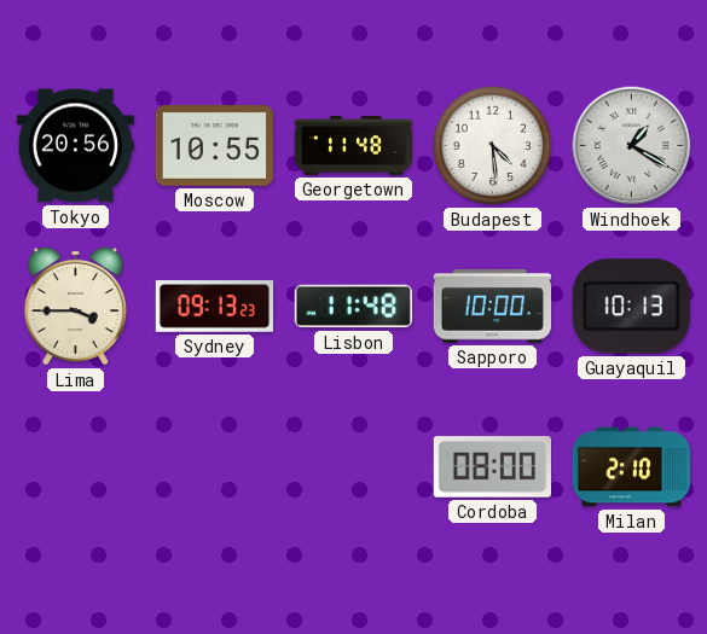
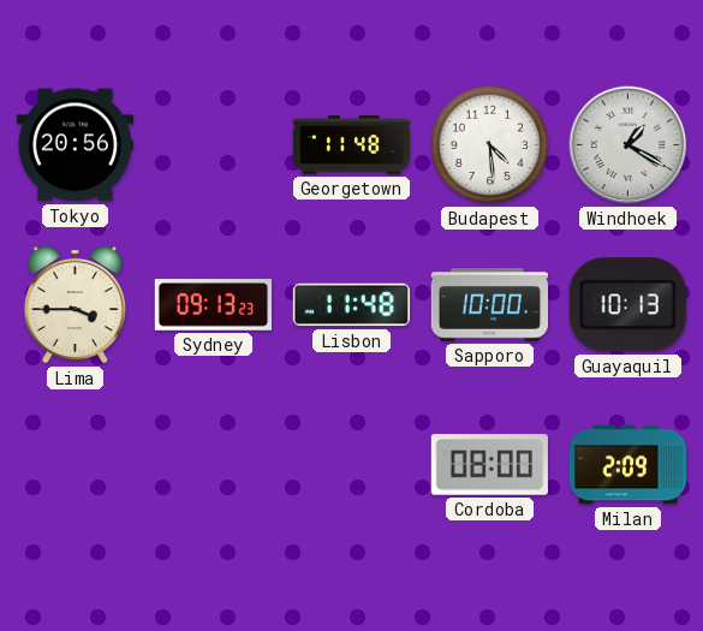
Moscow: 10:55 -> none
Milan: 2:10 -> 2:09
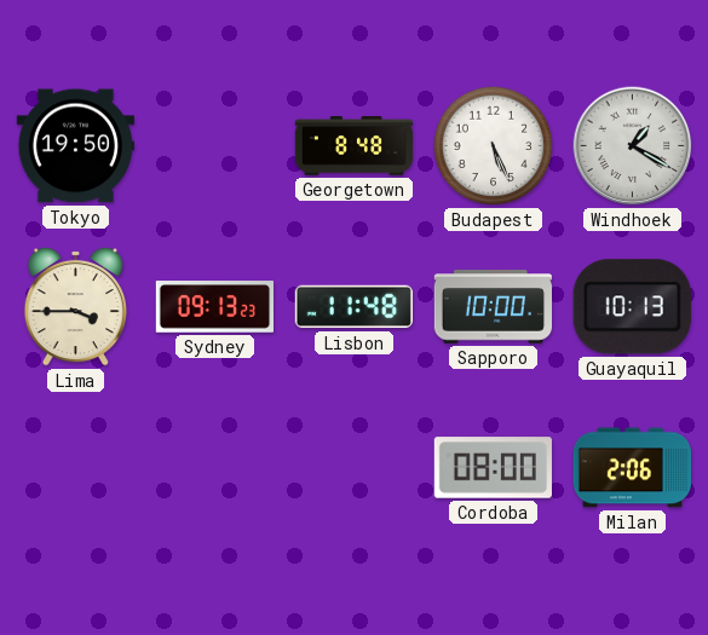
Tokyo: 20:56 -> 19:50
Georgetown: 11:48 -> 8:48
Budapest: 4:29 -> 5:26
Milan: 2:09 -> 2:06
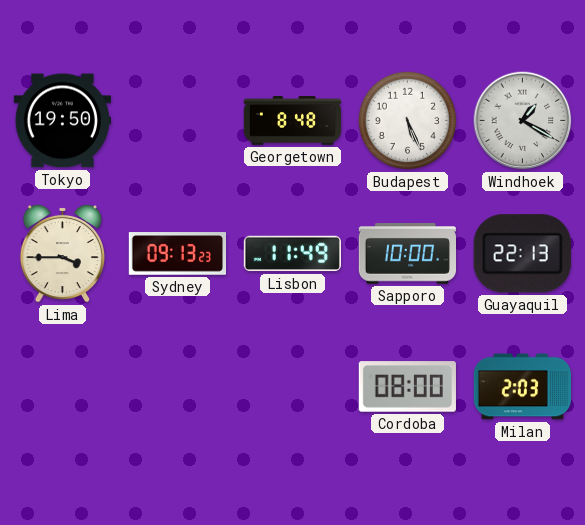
Lisbon: 11:48 -> 11:49
Guayaquil: 10:13 -> 22:13
Milan: 2:06 -> 2:03
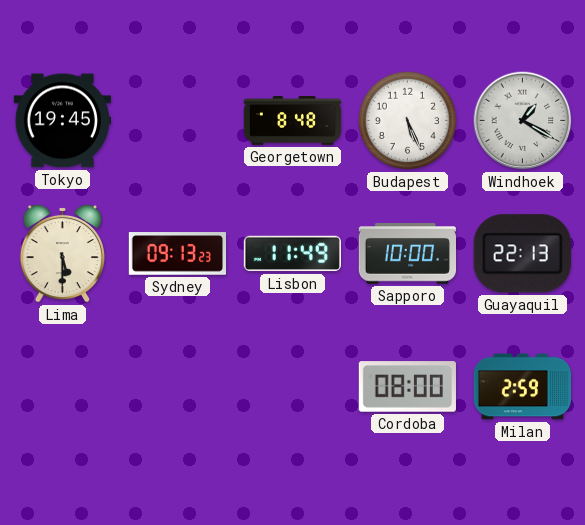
Tokyo: 19:50 -> 19:45
Lima: 3:45 -> 5:30
Milan: 2:03 -> 2:59
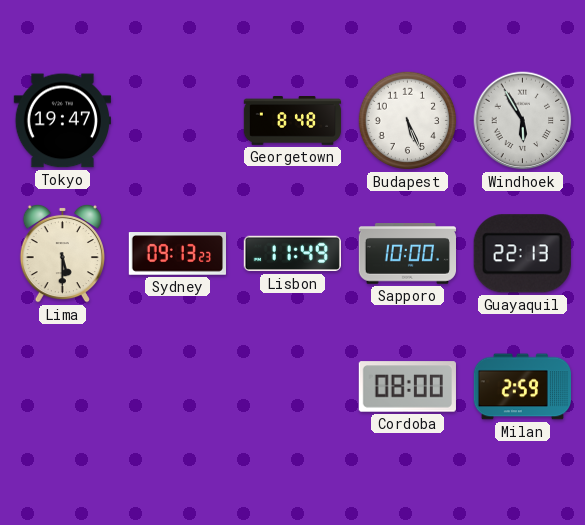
Tokyo: 19:45 -> 19:47
Windhoek: 1:20 -> 5:55
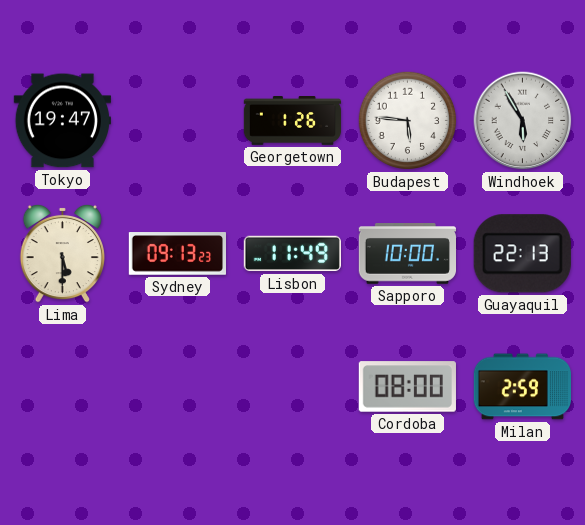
Georgetown: 8:48 -> 1:26
Budapest: 5:26 -> 5:46
